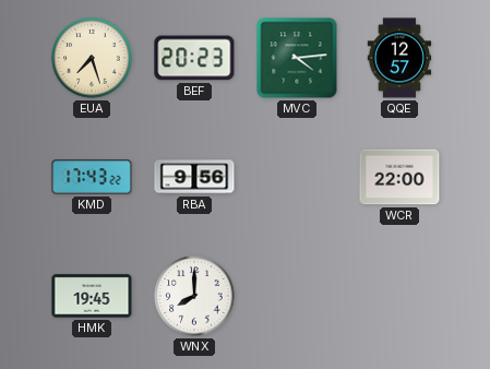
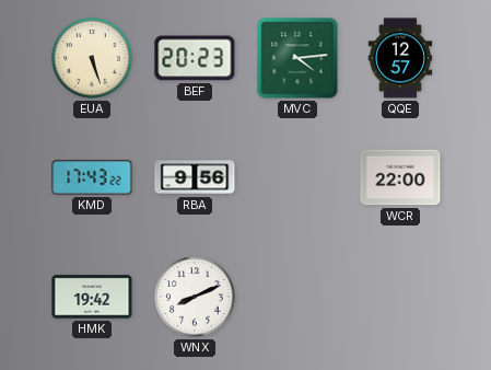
EUA: 7:27 -> 5:27
HMK: 19:45 -> 19:42
WNX: 8:00 -> 8:11
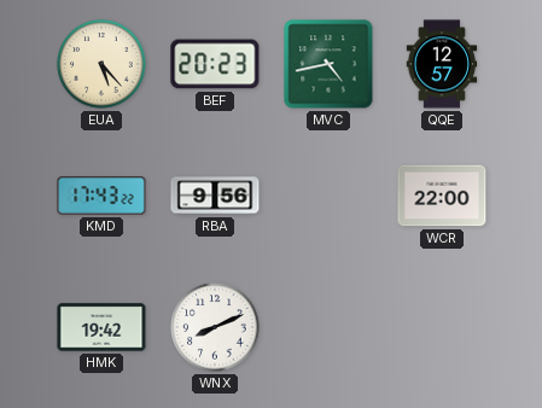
EUA: 5:27 -> 5:23
MVC: 4:14 -> 4:43
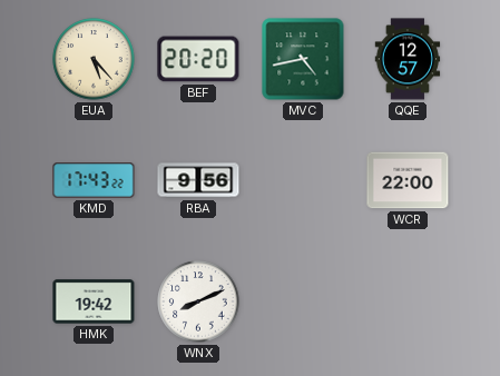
BEF: 20:23 -> 20:20
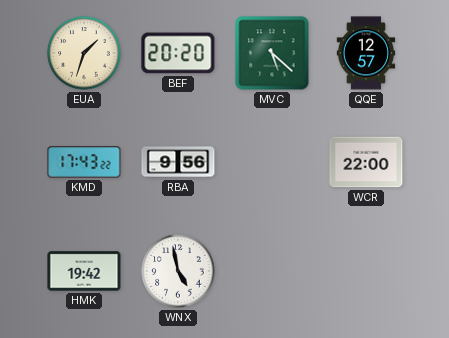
EUA: 5:23 -> 1:33
MVC: 4:43 -> 5:22
WNX: 8:11 -> 4:58
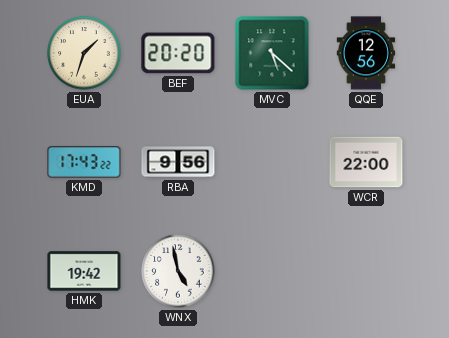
QQE: 12:57 -> 12:56
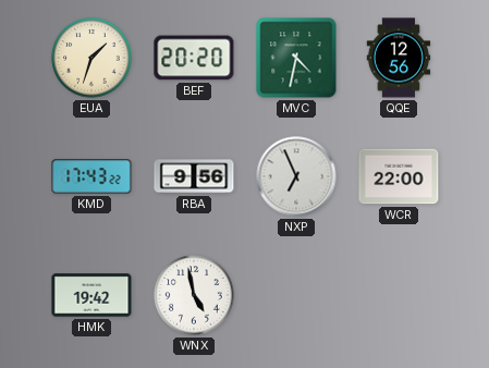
MVC: 5:22 -> 4:32
NXP: none -> 6:56
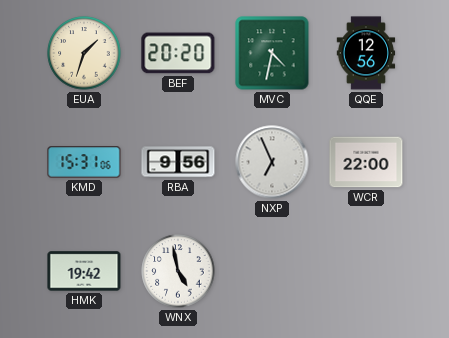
KMD: 17:43 -> 15:31
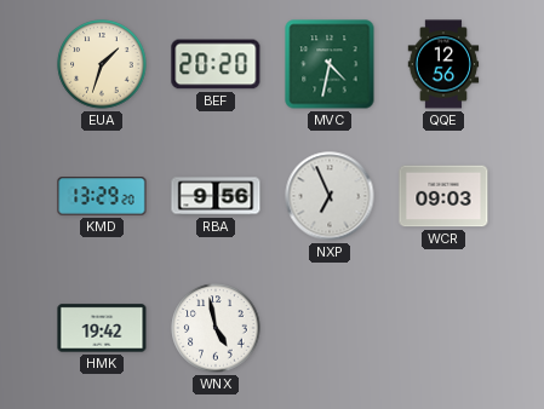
KMD: 15:31 -> 13:29
WCR: 22:00 -> 09:03
